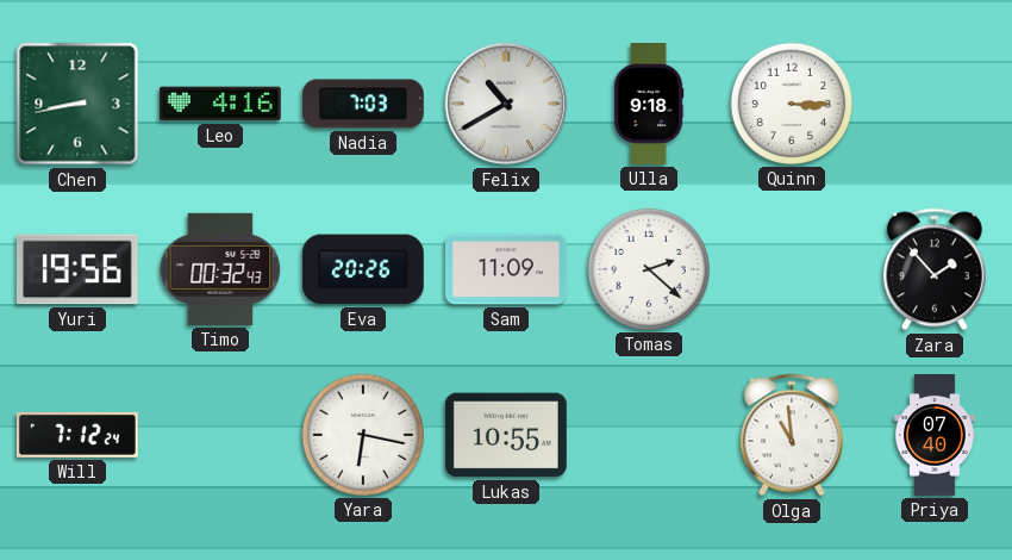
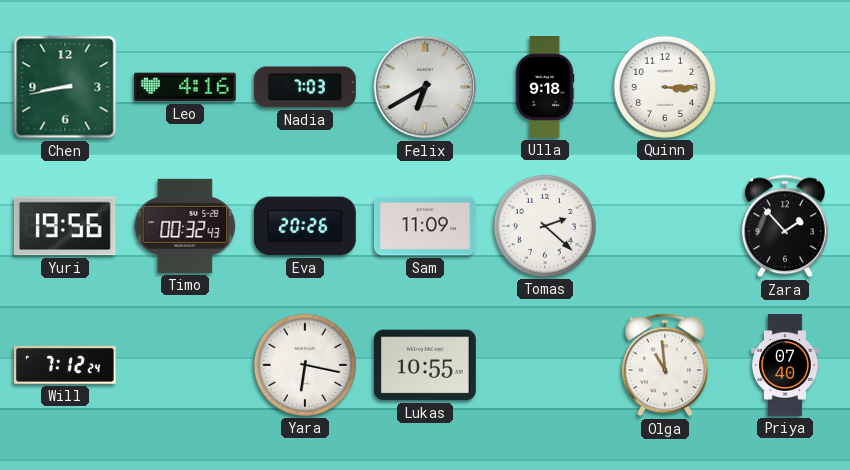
Felix: 10:40 -> 6:40
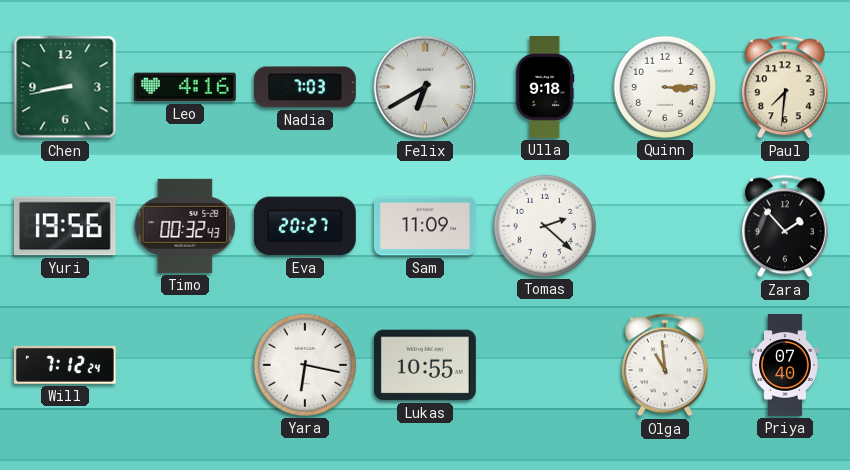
Paul: none -> 7:31
Eva: 20:26 -> 20:27
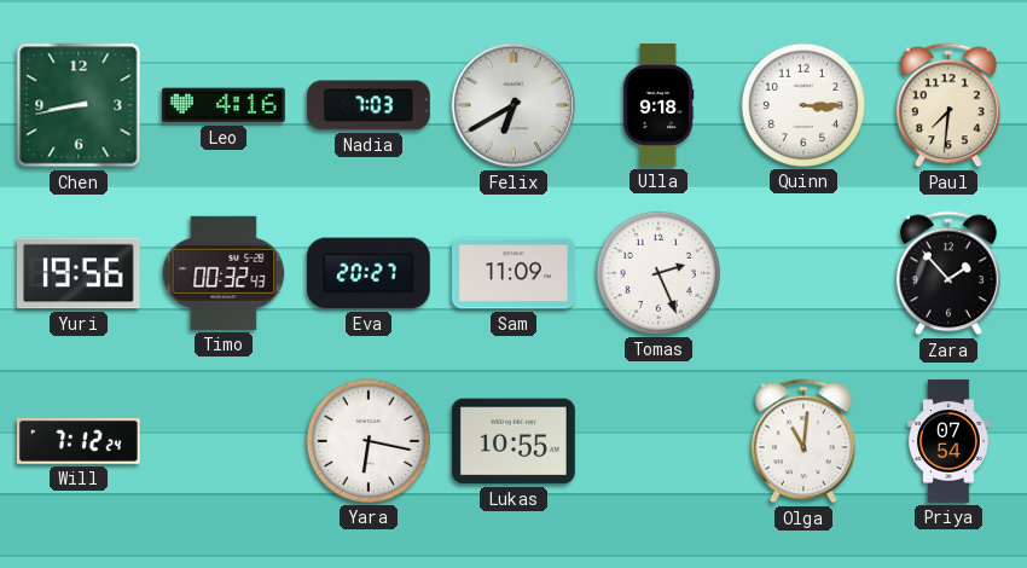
Tomas: 2:22 -> 2:26
Olga: 10:59 -> 11:01
Priya: 07:40 -> 07:54
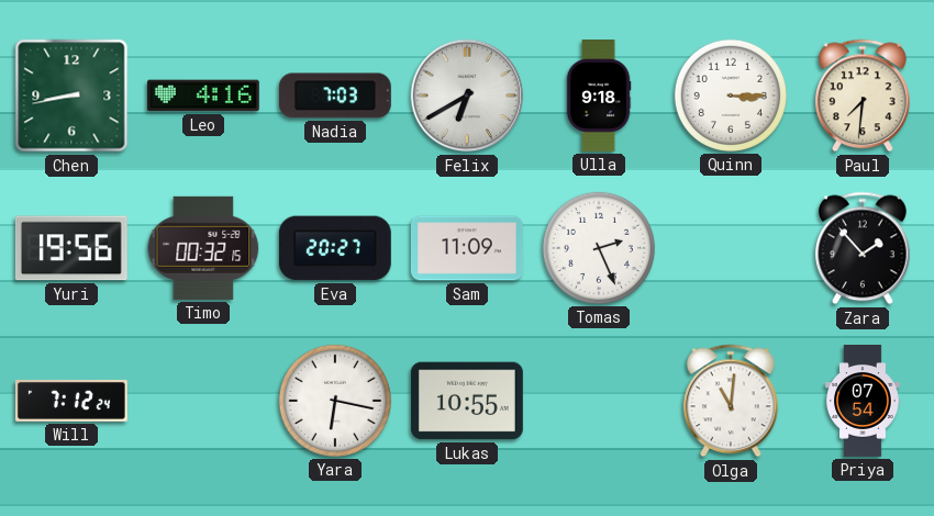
Timo: 00:32:43 -> 00:32:15
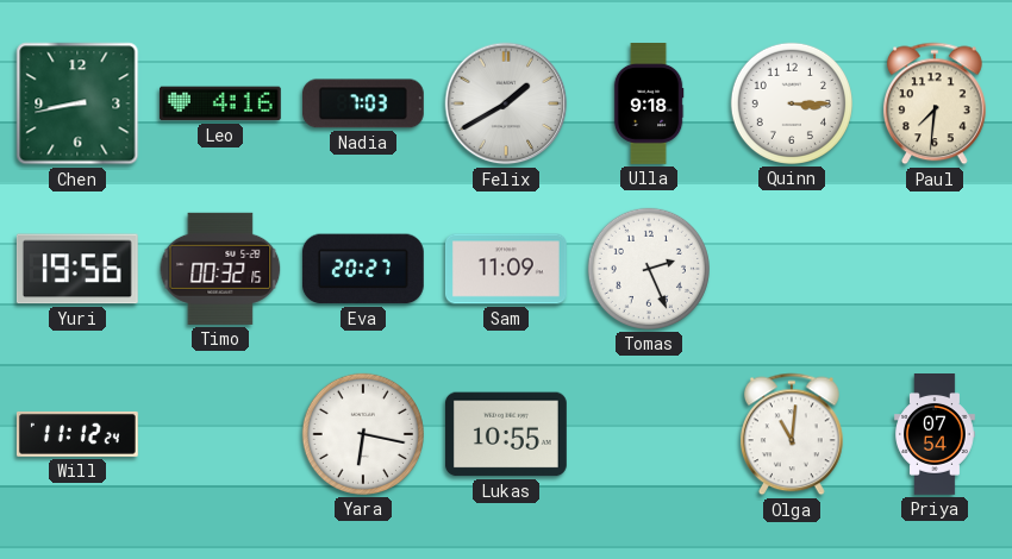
Felix: 6:40 -> 1:40
Zara: 1:53 -> none
Will: 7:12 -> 11:12
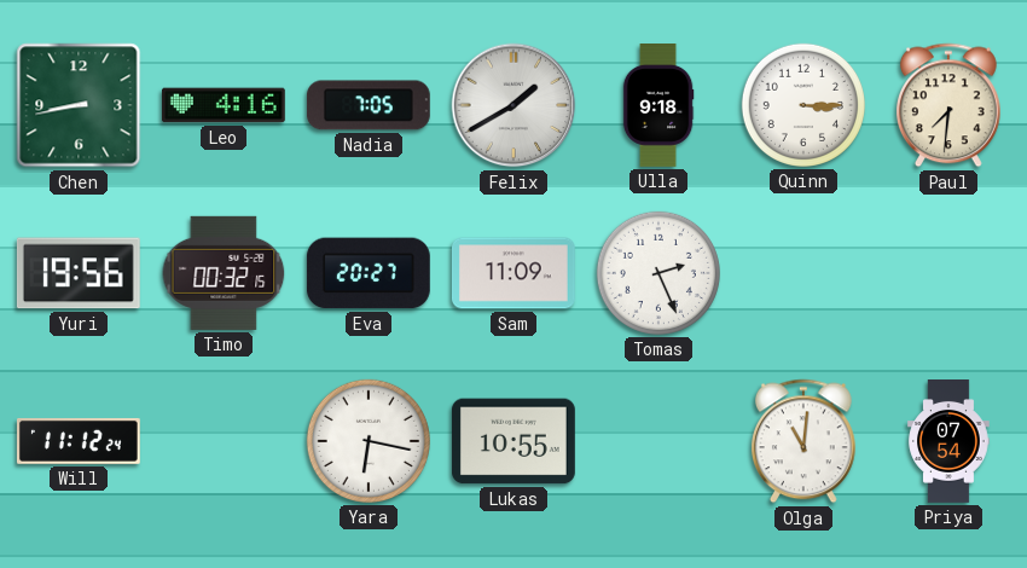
Nadia: 7:03 -> 7:05
